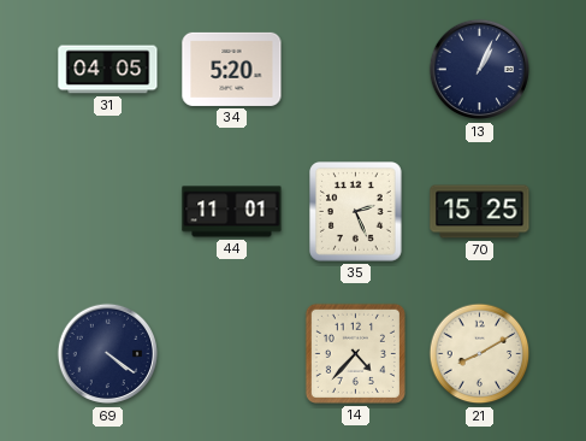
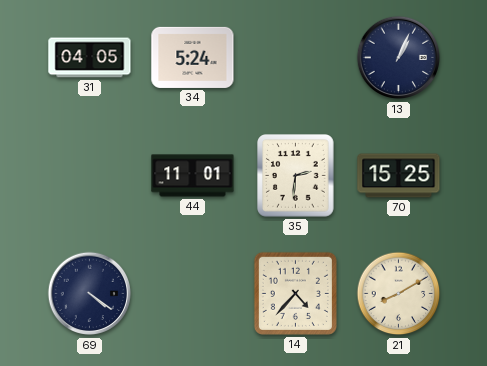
34: 5:20 -> 5:24
35: 2:26 -> 2:31
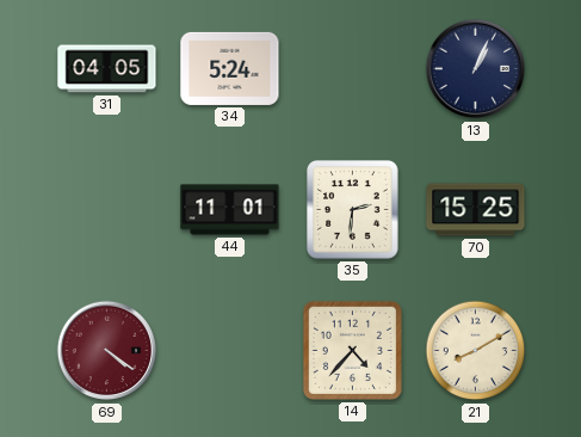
69 dial: navy -> burgundy
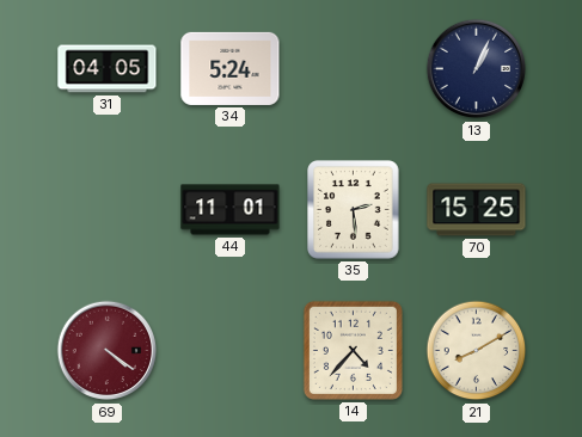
35: 2:31 -> 2:29
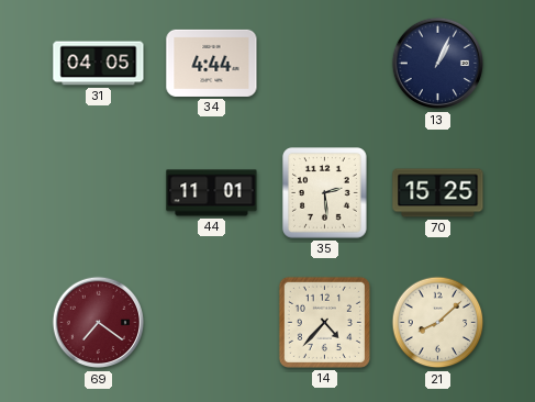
34: 5:24 -> 4:44
69: 4:21 -> 7:21
21: 8:10 -> 8:08
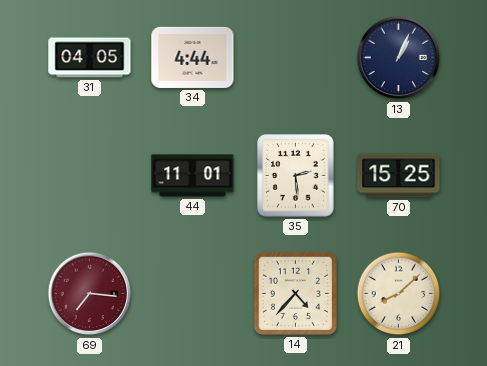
69: 7:21 -> 7:16
